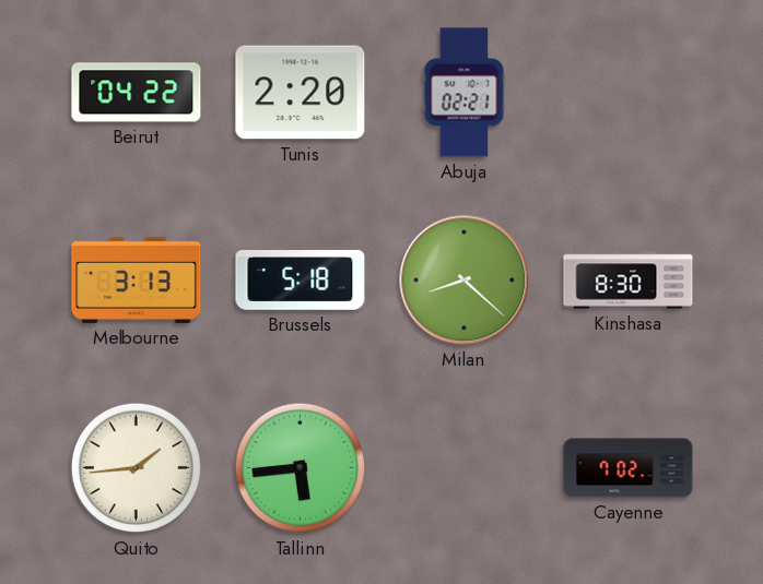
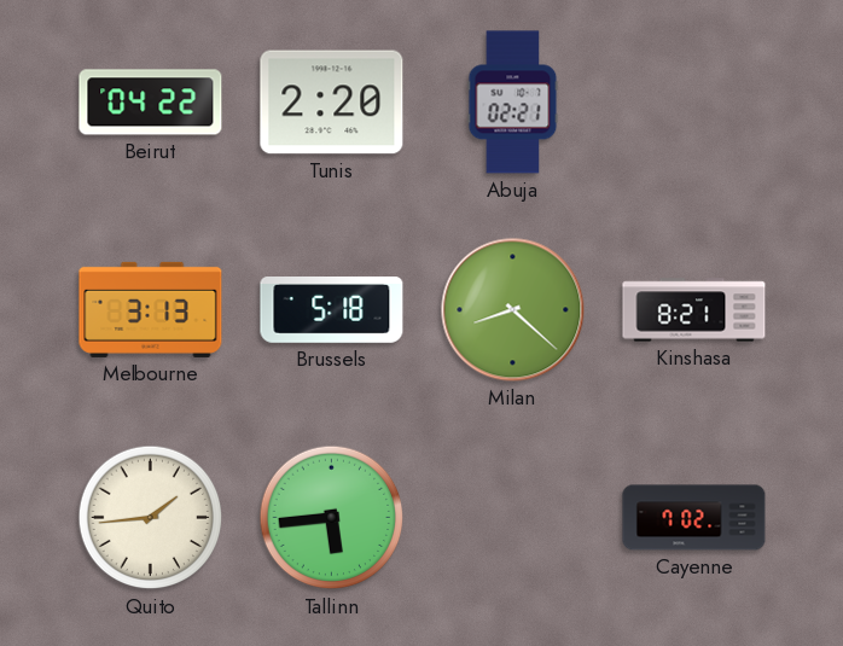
Kinshasa: 8:30 -> 8:21
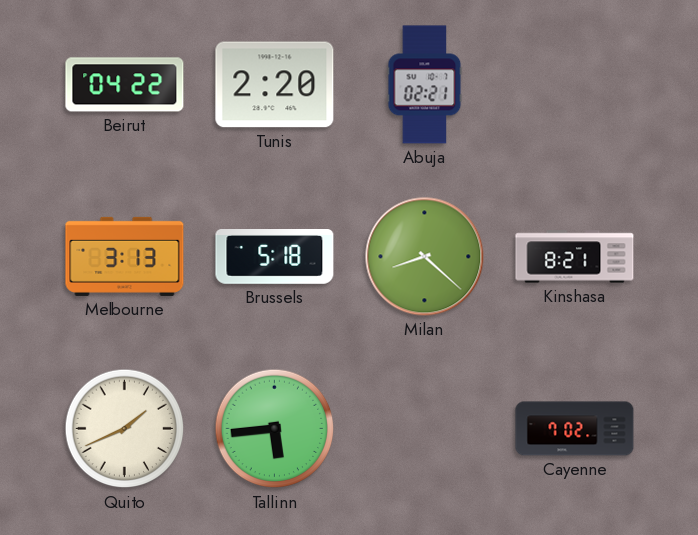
Quito: 1:44 -> 1:41
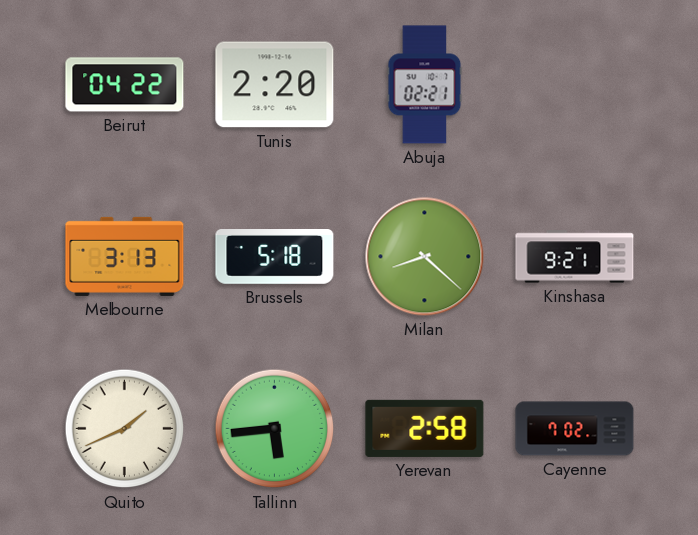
Kinshasa: 8:21 -> 9:21
Yerevan: none -> 2:58
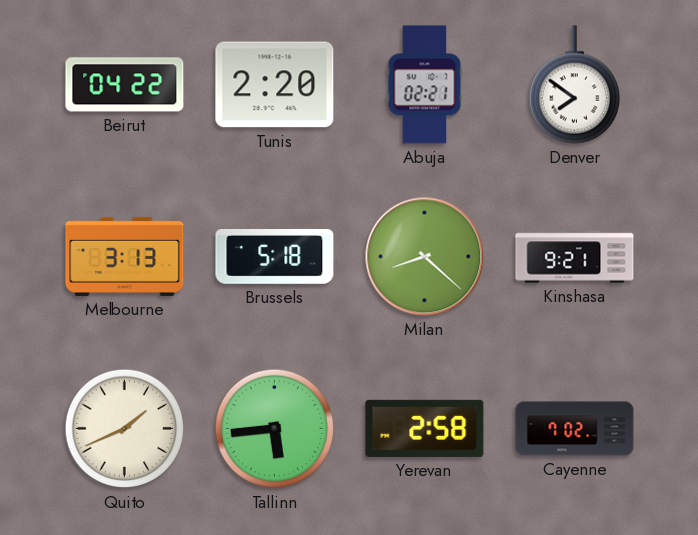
Denver: none -> 7:51
